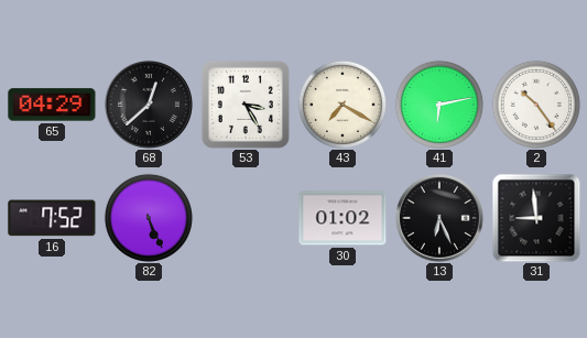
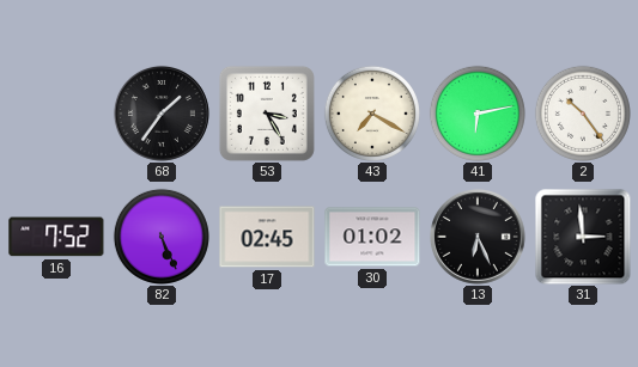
65: 04:29 -> none
68: 12:38 -> 1:36
17: none -> 02:45
31: 8:59 -> 2:59
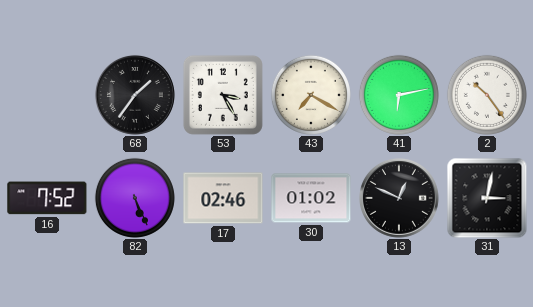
17: 02:45 -> 02:46
13: 6:26 -> 12:49
31: 2:59 -> 3:02
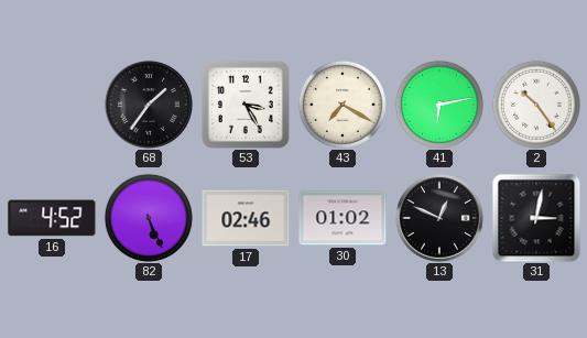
16: 7:52 -> 4:52
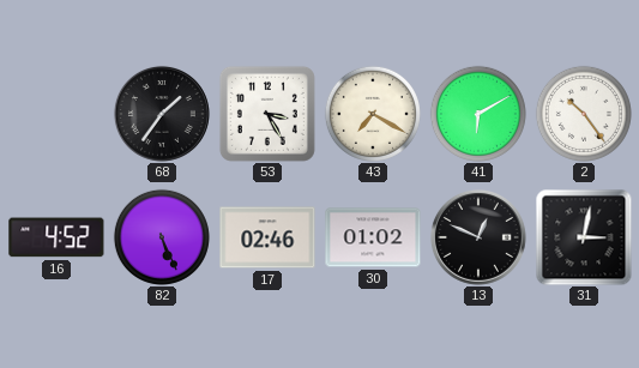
41: 6:13 -> 6:10
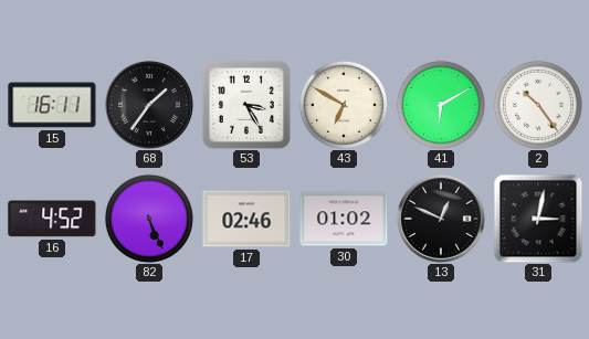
15: none -> 16:11
43: 7:20 -> 6:50
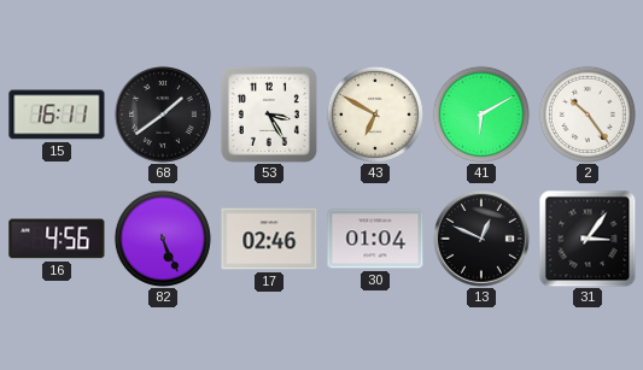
68: 1:36 -> 1:39
16: 4:52 -> 4:56
30: 01:02 -> 01:04
31: 3:02 -> 3:06
